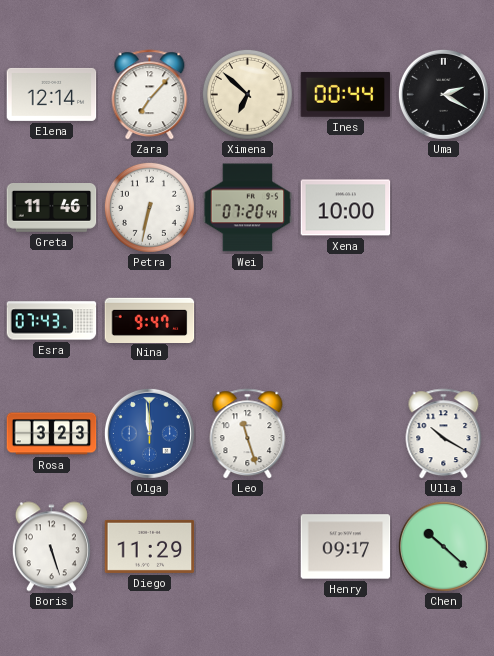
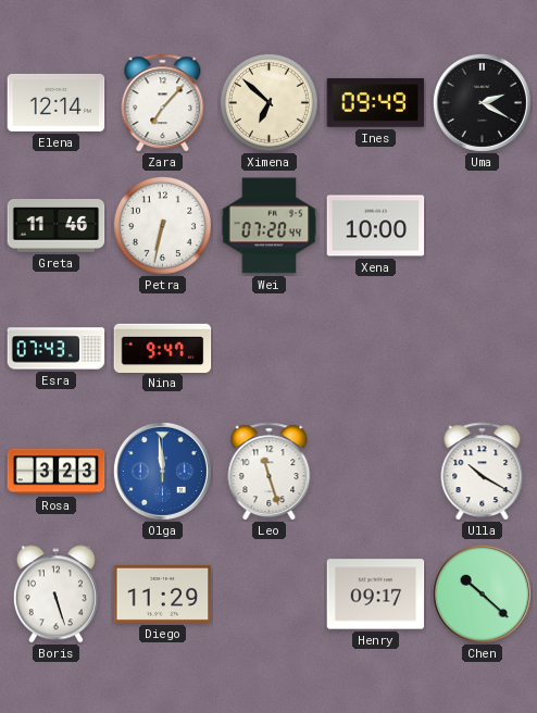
Ines: 00:44 -> 09:49
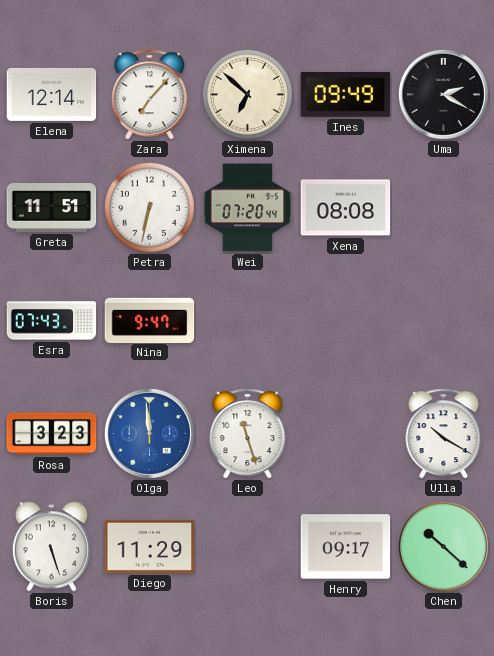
Greta: 11:46 -> 11:51
Xena: 10:00 -> 08:08
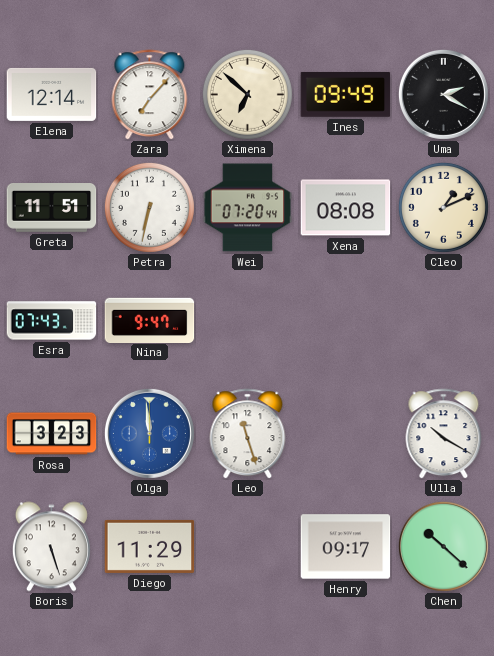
Cleo: none -> 1:11
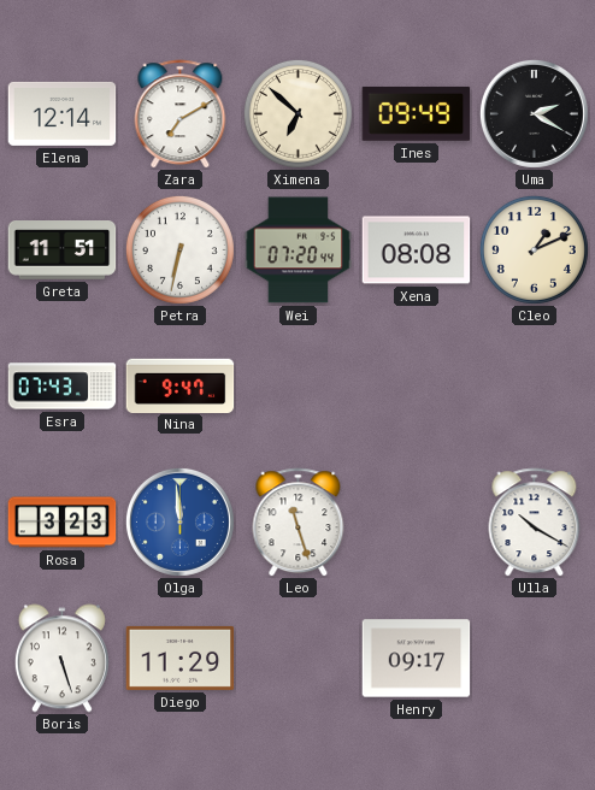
Zara: 7:07 -> 7:10
Chen: 10:22 -> none
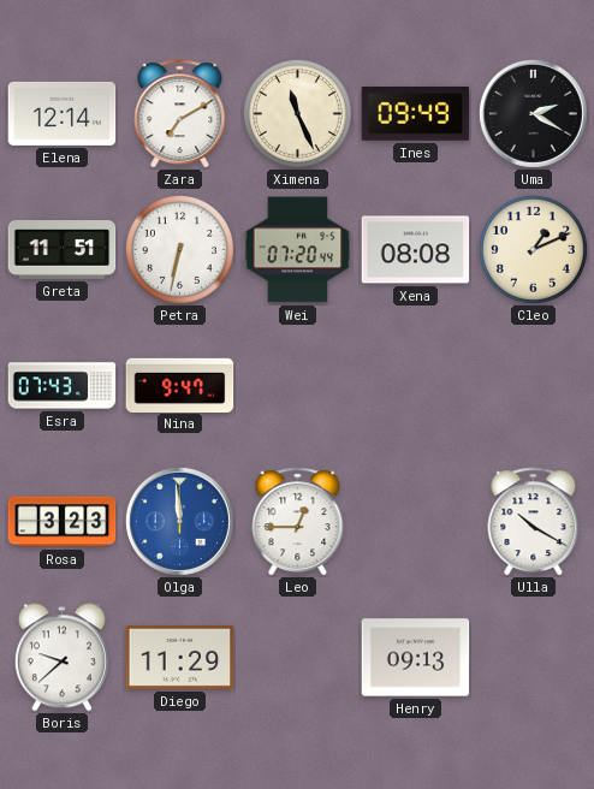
Ximena: 6:52 -> 11:26
Leo: 11:27 -> 12:45
Boris: 5:27 -> 9:38
Henry: 09:17 -> 09:13
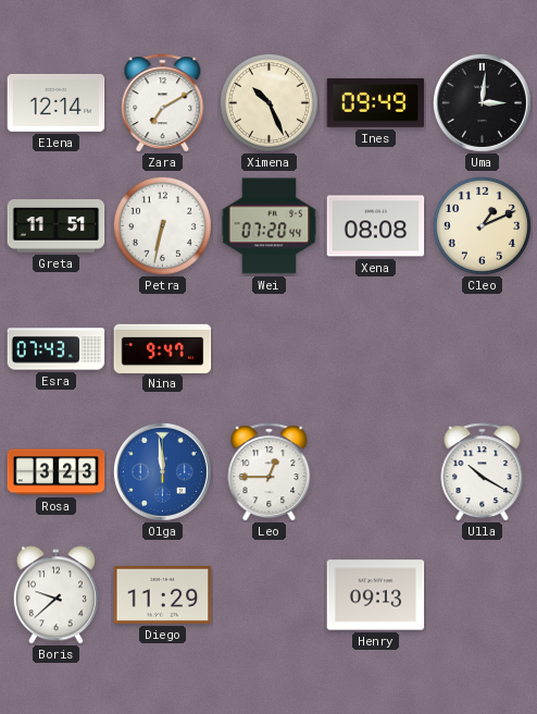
Ximena: 11:26 -> 10:26
Uma: 2:20 -> 3:01
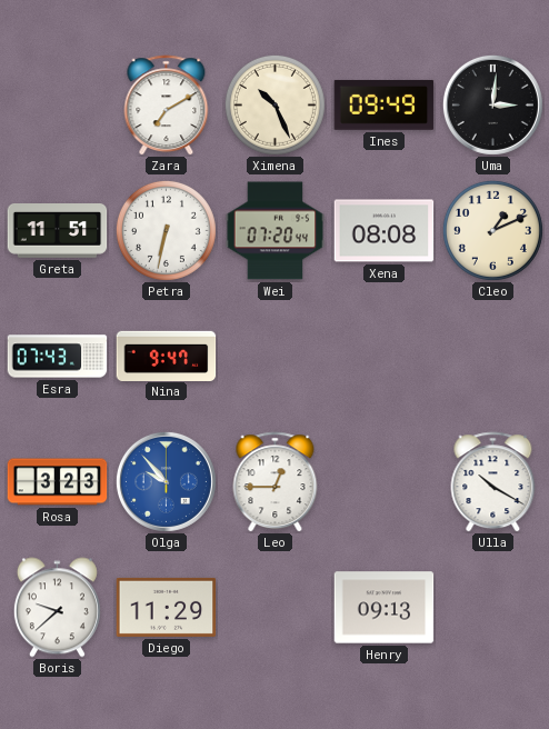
Elena: 12:14 -> none
Olga: 11:59 -> 9:53
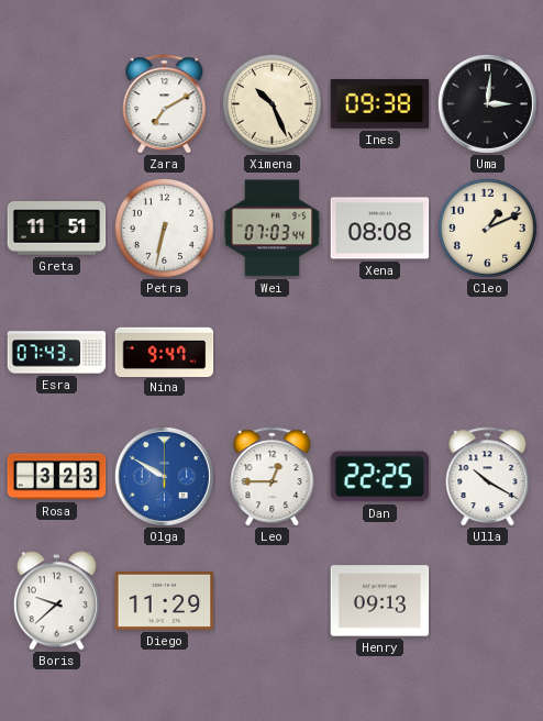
Ines: 09:49 -> 09:38
Wei: 07:20 -> 07:03
Olga: 9:53 -> 9:50
Dan: none -> 22:25
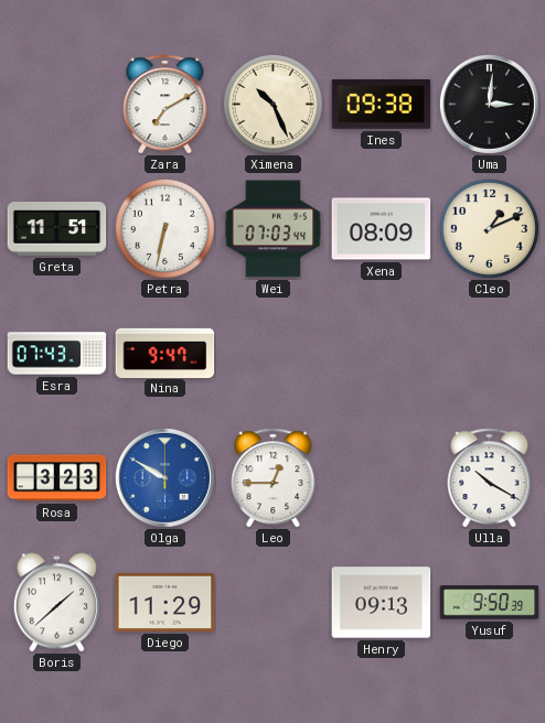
Xena: 08:08 -> 08:09
Dan: 22:25 -> none
Boris: 9:38 -> 1:38
Yusuf: none -> 9:50
